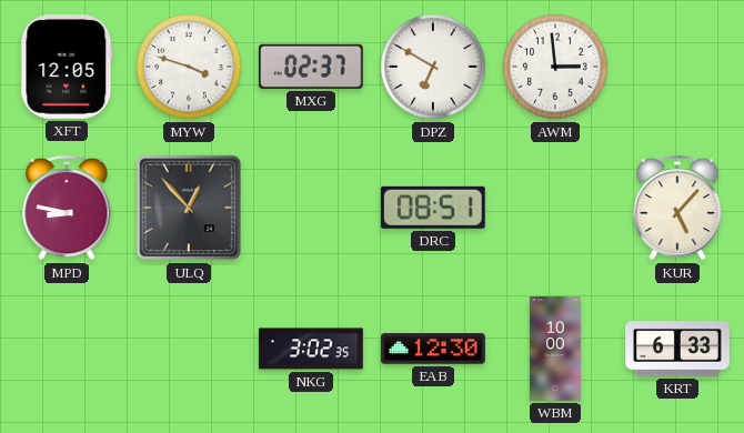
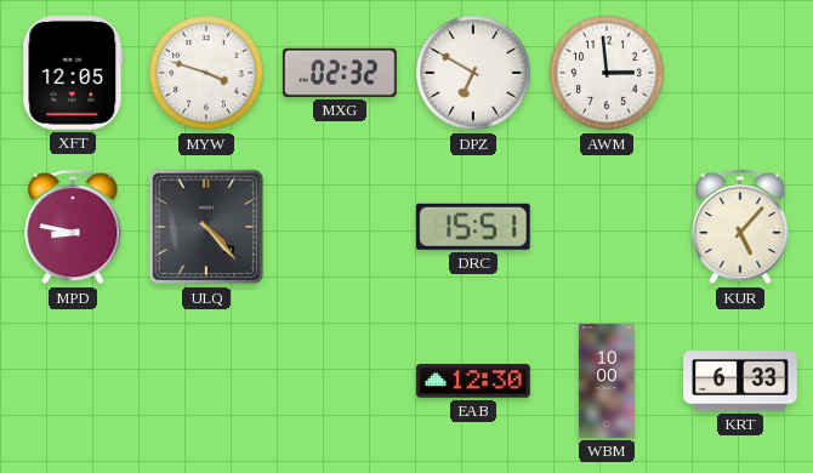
MXG: 02:37 -> 02:32
ULQ: 12:53 -> 4:23
DRC: 08:51 -> 15:51
NKG: 3:02 -> none
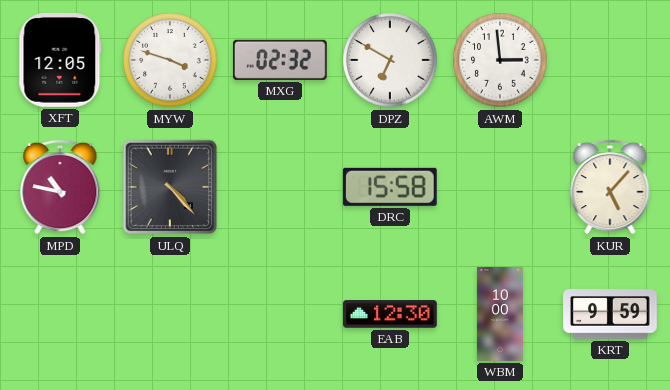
MPD: 8:47 -> 10:47
DRC: 15:51 -> 15:58
KRT: 6:33 -> 9:59
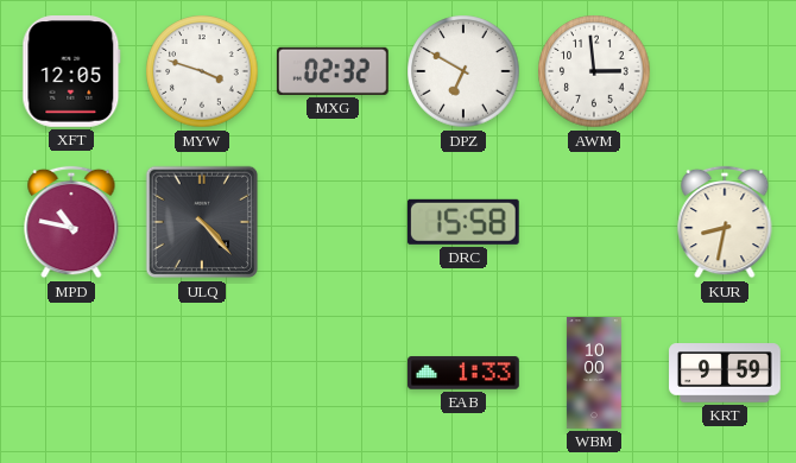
KUR: 5:07 -> 8:32
EAB: 12:30 -> 1:33
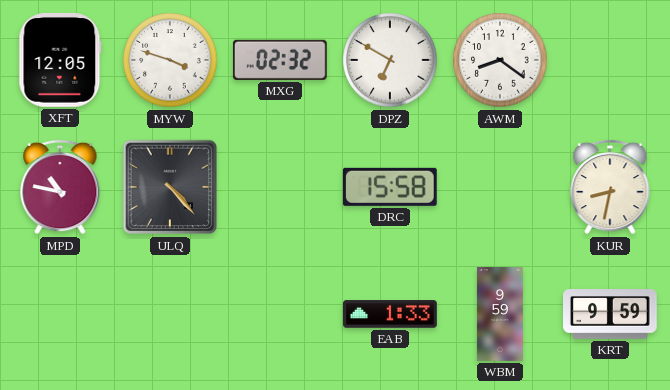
AWM: 2:59 -> 8:21
WBM: 10:00 -> 9:59
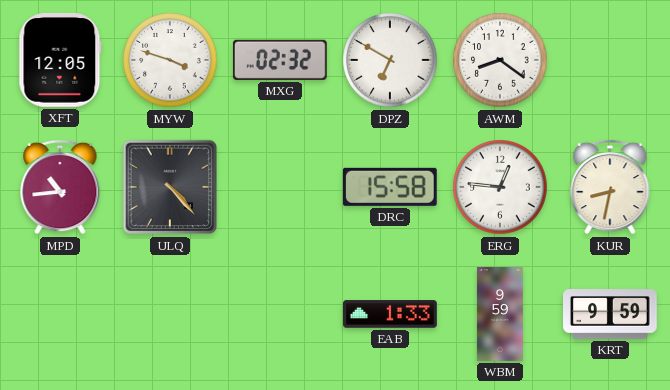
MPD: 10:47 -> 10:44
ERG: none -> 12:46
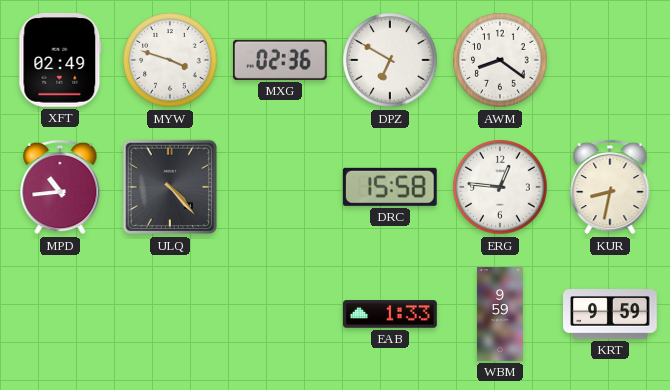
XFT: 12:05 -> 02:49
MXG: 02:32 -> 02:36
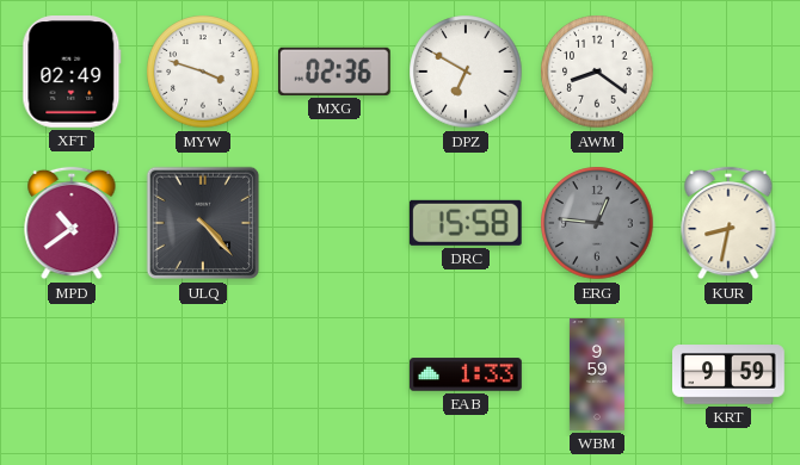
MPD: 10:44 -> 10:39
ERG dial: white -> grey
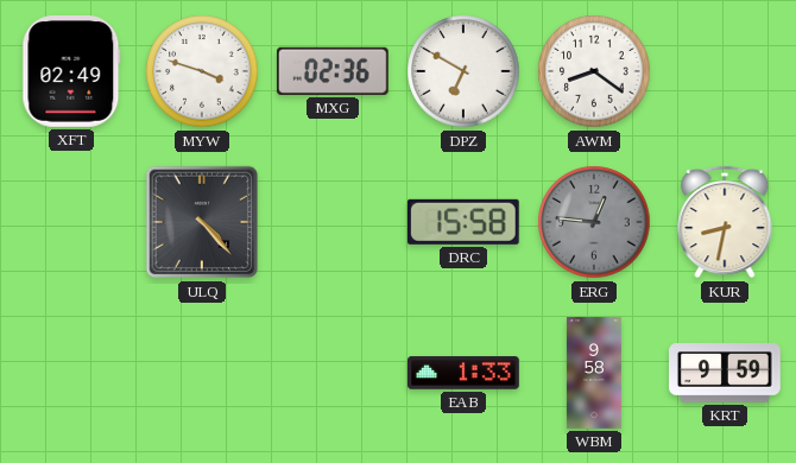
MPD: 10:39 -> none
WBM: 9:59 -> 9:58
